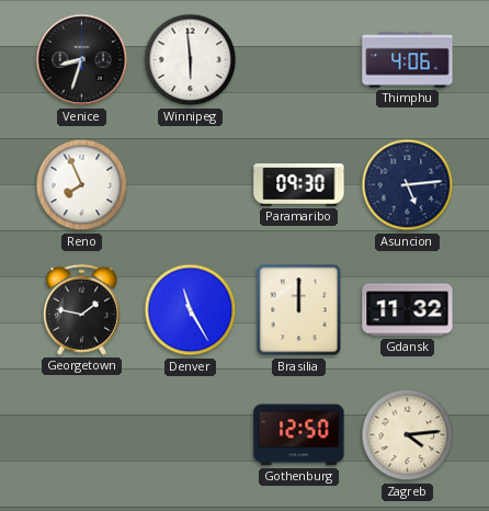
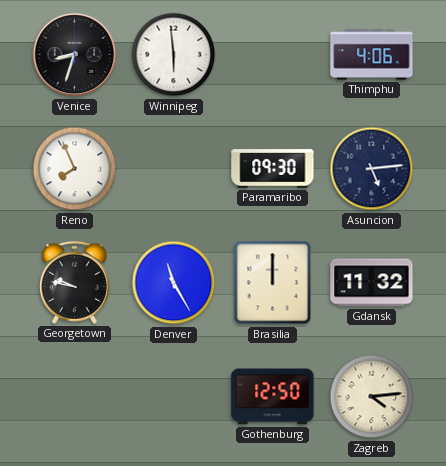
Georgetown: 1:47 -> 9:47
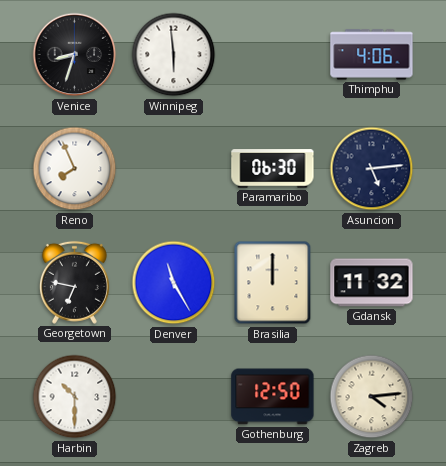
Paramaribo: 09:30 -> 06:30
Georgetown: 9:47 -> 6:47
Harbin: none -> 10:30
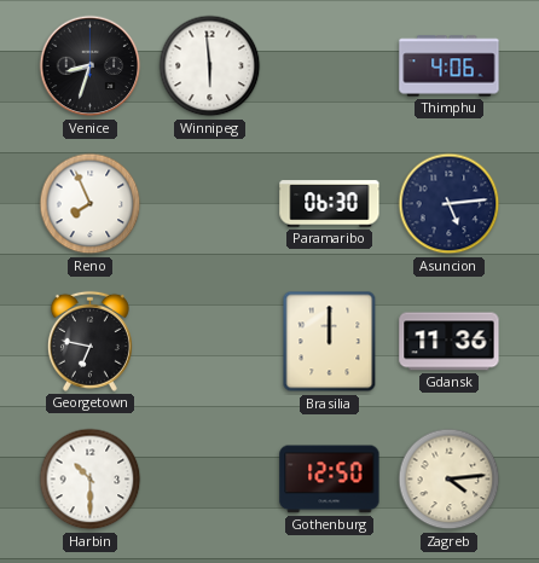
Denver: 11:25 -> none
Gdansk: 11:32 -> 11:36
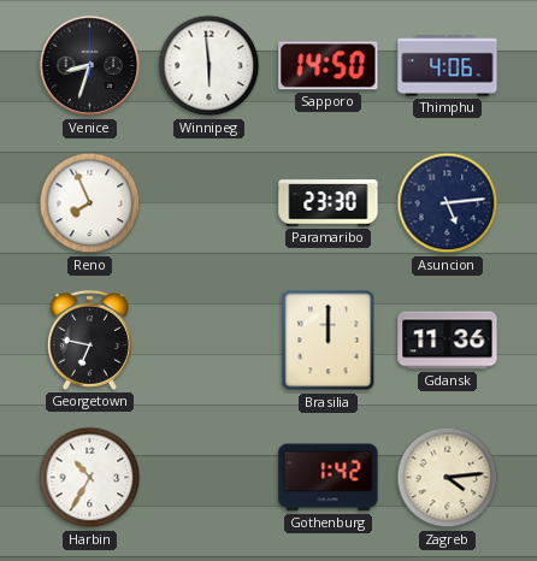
Sapporo: none -> 14:50
Paramaribo: 06:30 -> 23:30
Harbin: 10:30 -> 10:35
Gothenburg: 12:50 -> 1:42
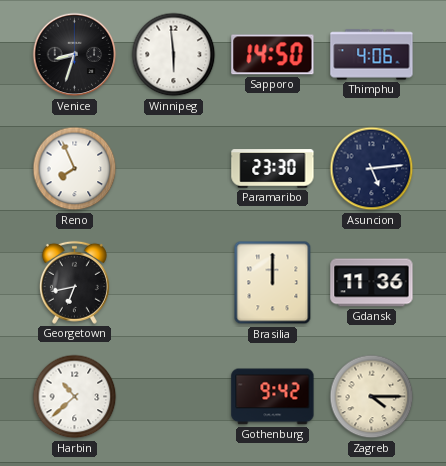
Georgetown: 6:47 -> 6:43
Harbin: 10:35 -> 10:38
Gothenburg: 1:42 -> 9:42
Zagreb: 4:14 -> 4:15
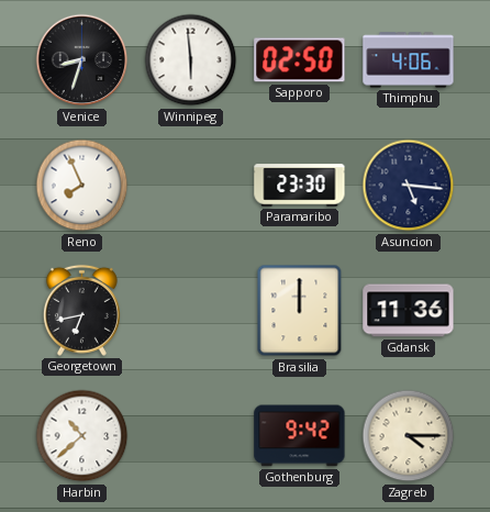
Sapporo: 14:50 -> 02:50
Asuncion: 5:14 -> 5:16
